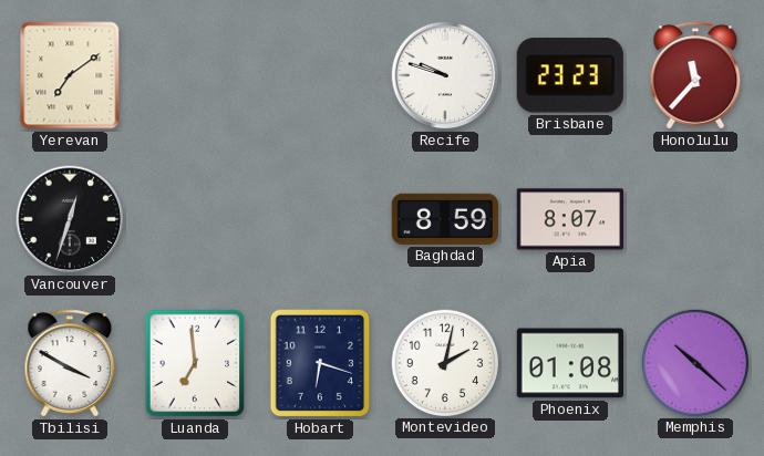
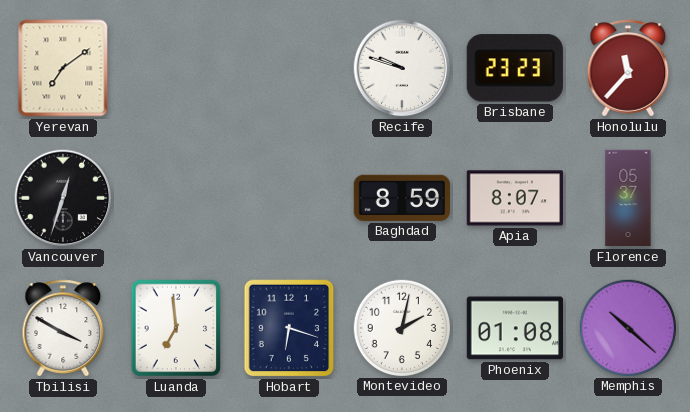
Florence: none -> 05:37
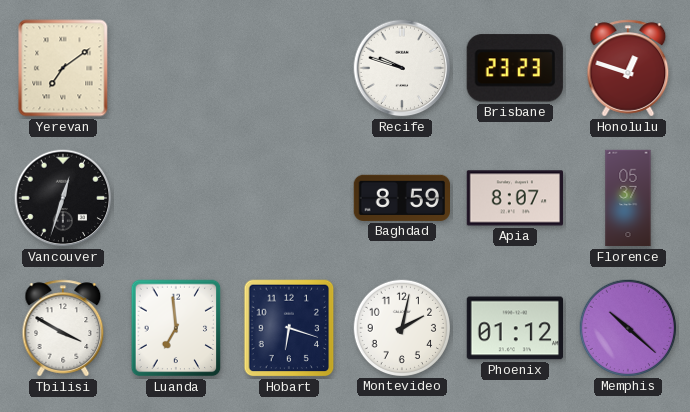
Honolulu: 11:37 -> 12:48
Phoenix: 01:08 -> 01:12
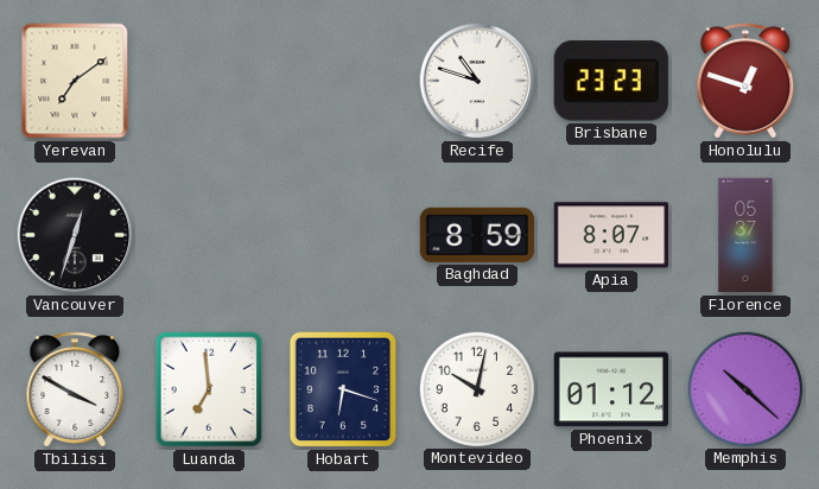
Recife: 9:48 -> 10:48
Montevideo: 2:02 -> 10:02
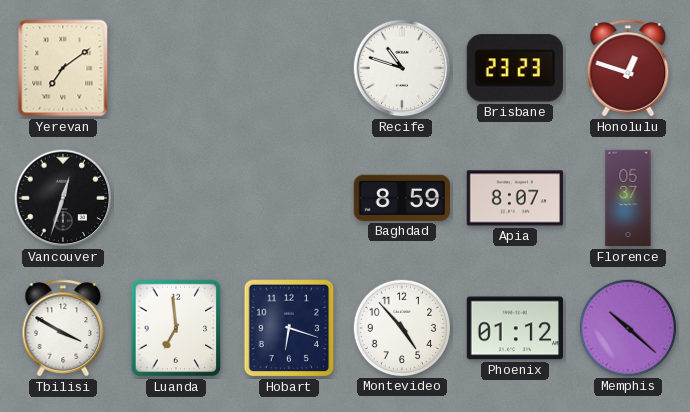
Montevideo: 10:02 -> 4:53
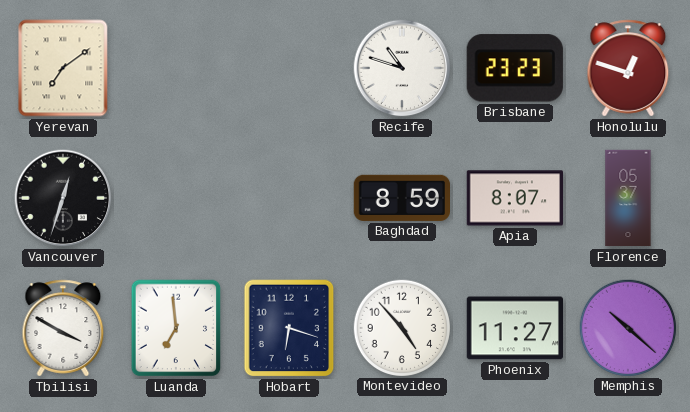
Phoenix: 01:12 -> 11:27
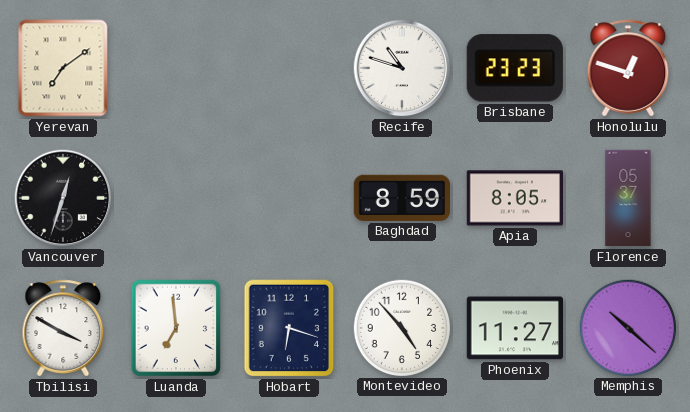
Apia: 8:07 -> 8:05
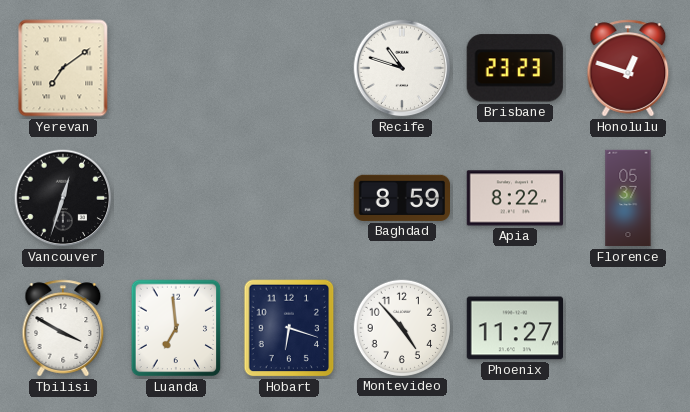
Apia: 8:05 -> 8:22
Memphis: 10:22 -> none
